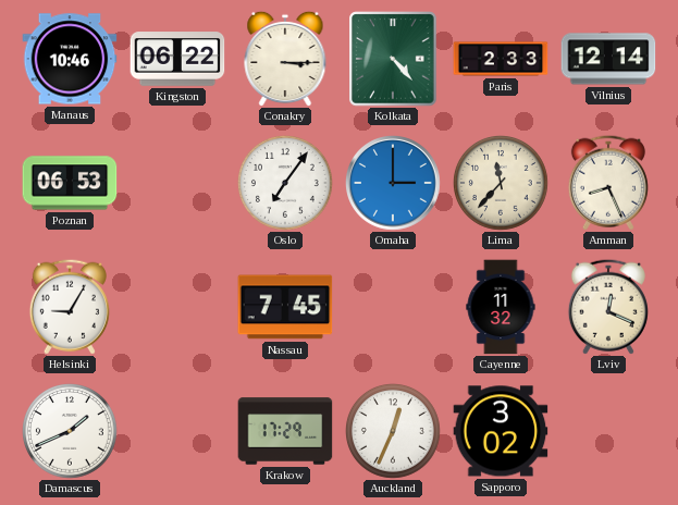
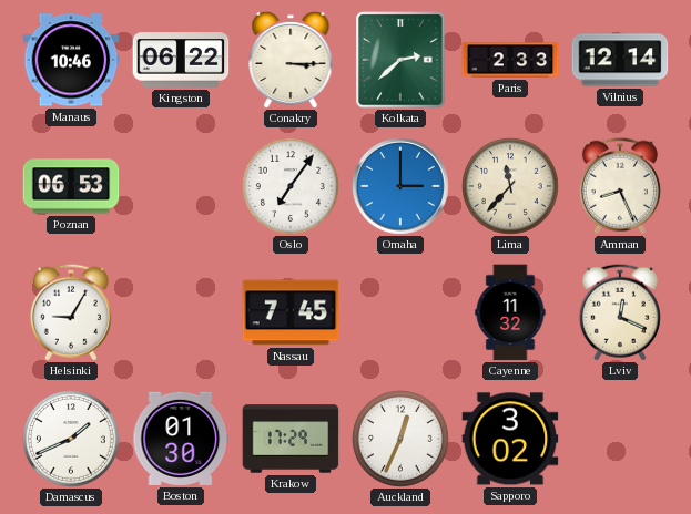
Kolkata: 4:23 -> 2:38
Boston: none -> 01:30
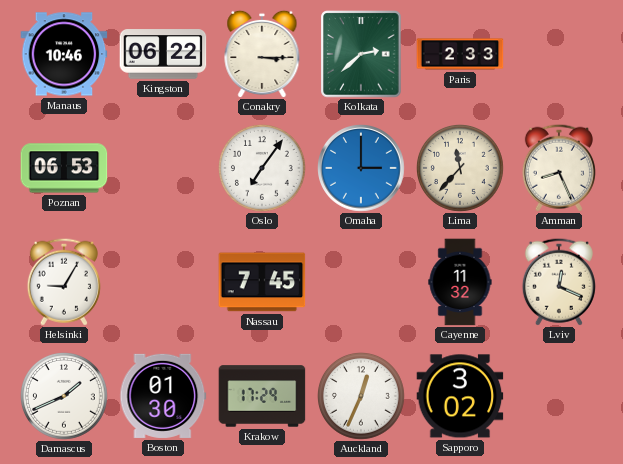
Vilnius: 12:14 -> none
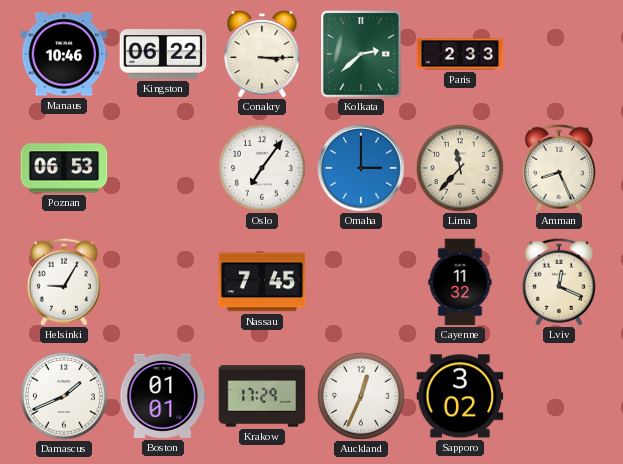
Boston: 01:30 -> 01:01
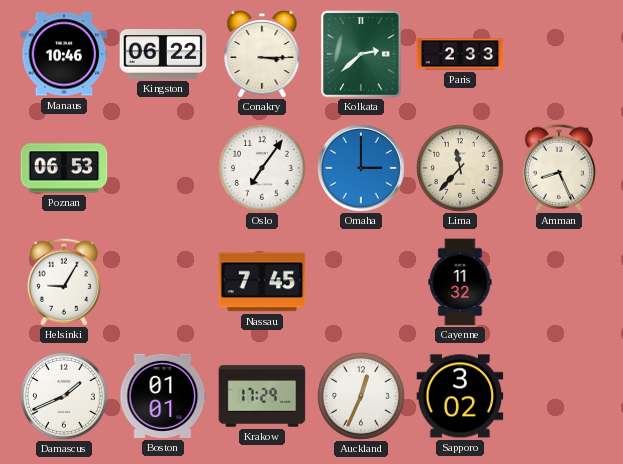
Lviv: 12:19 -> none
